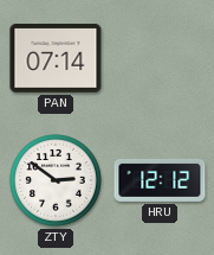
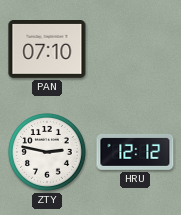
PAN: 07:14 -> 07:10
ZTY: 2:51 -> 2:47
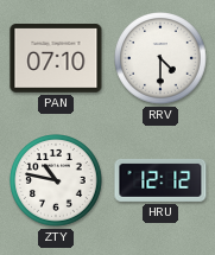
RRV: none -> 4:30
ZTY: 2:47 -> 10:47
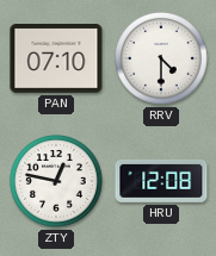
ZTY: 10:47 -> 12:47
HRU: 12:12 -> 12:08
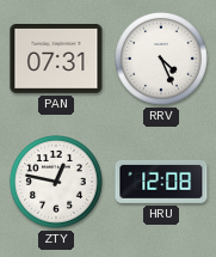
PAN: 07:10 -> 07:31
RRV: 4:30 -> 4:26
